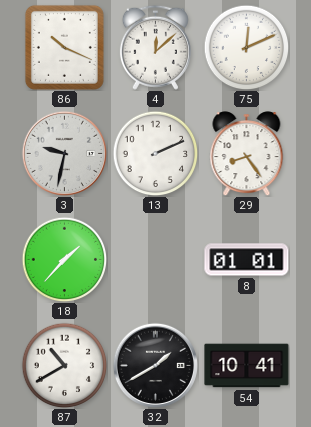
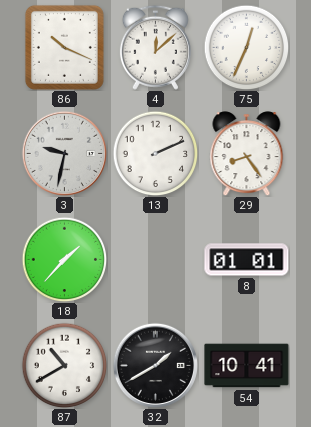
75: 12:11 -> 12:34
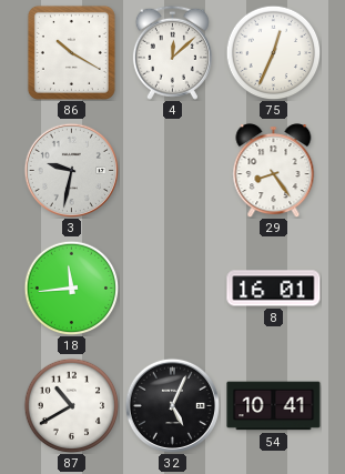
86: 10:19 -> 10:20
13: 2:11 -> none
18: 1:37 -> 11:44
8: 01:01 -> 16:01
32: 1:40 -> 5:04
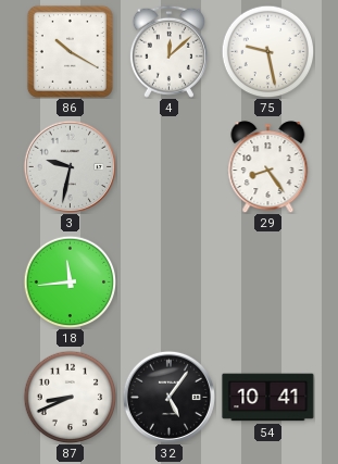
75: 12:34 -> 9:28
8: 16:01 -> none
87: 10:40 -> 8:41
32: 5:04 -> 5:06
